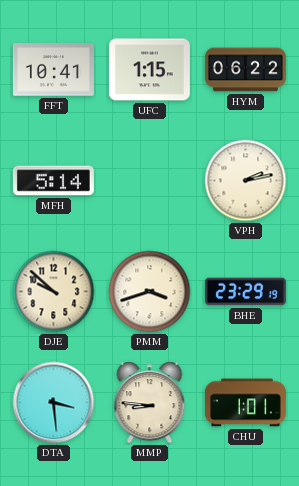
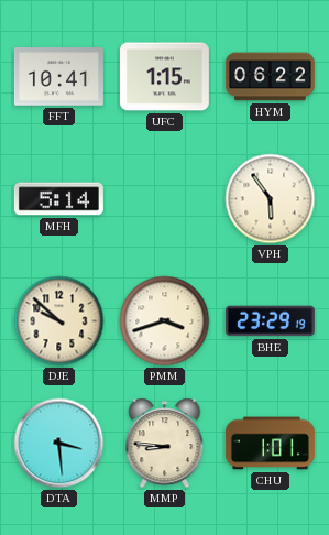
VPH: 2:13 -> 5:54
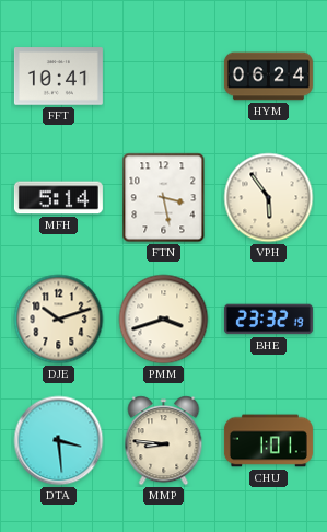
UFC: 1:15 -> none
HYM: 06:22 -> 06:24
FTN: none -> 3:28
DJE: 9:52 -> 10:12
BHE: 23:29 -> 23:32
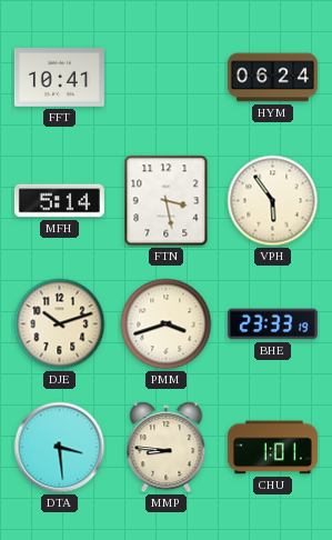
BHE: 23:32 -> 23:33
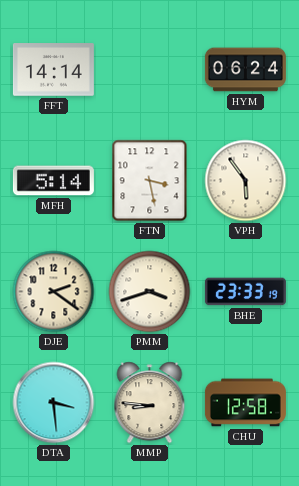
FFT: 10:41 -> 14:14
DJE: 10:12 -> 2:21
CHU: 1:01 -> 12:58
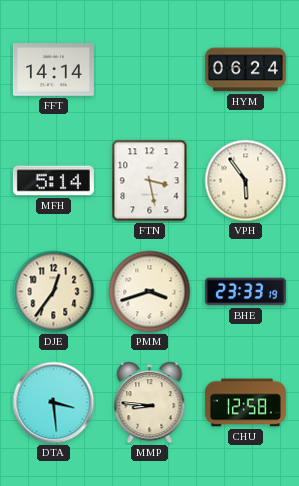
DJE: 2:21 -> 12:36
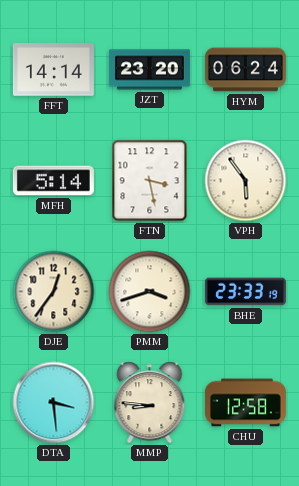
JZT: none -> 23:20
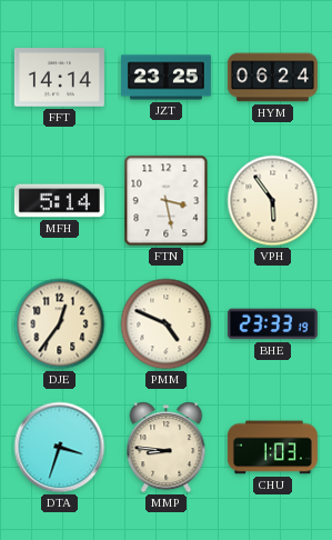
JZT: 23:20 -> 23:25
PMM: 3:42 -> 4:49
DTA: 3:29 -> 3:33
CHU: 12:58 -> 1:03
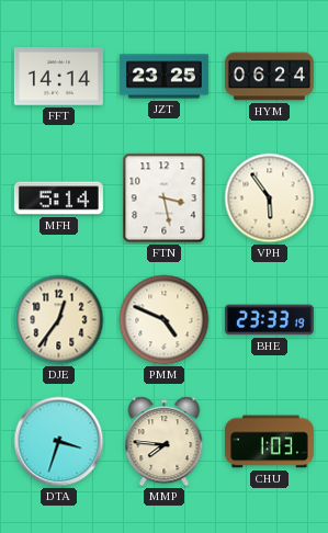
MMP: 8:46 -> 7:46
